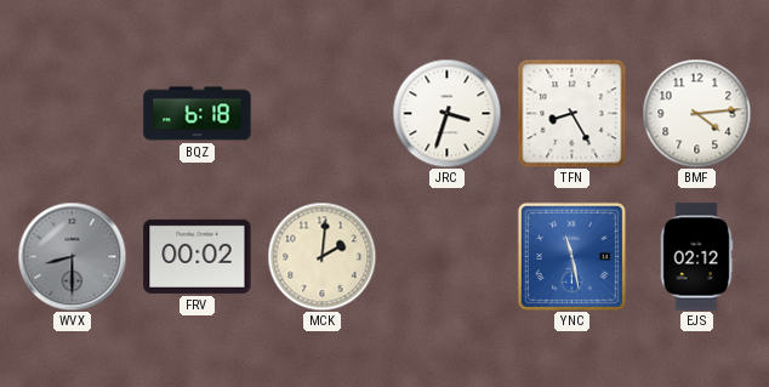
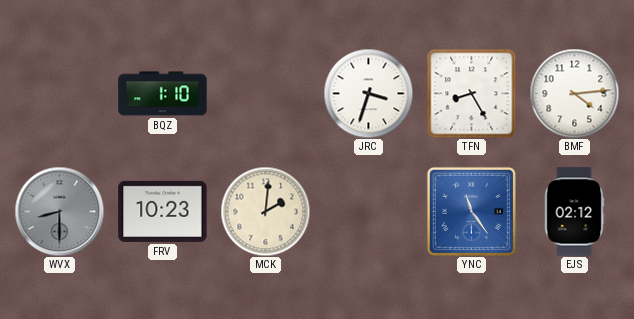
BQZ: 6:18 -> 1:10
FRV: 00:02 -> 10:23
YNC: 11:28 -> 11:24
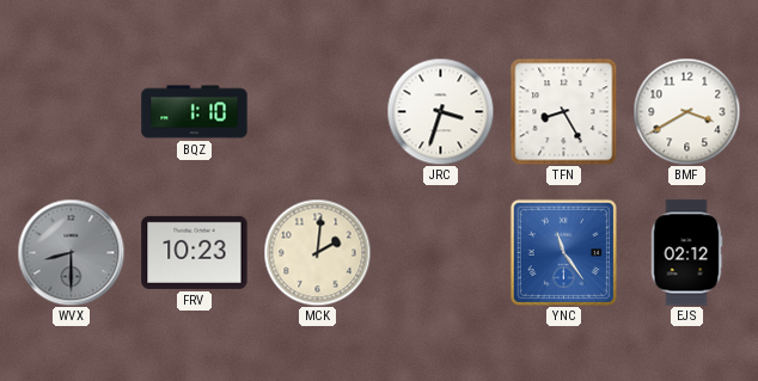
BMF: 4:14 -> 3:40
